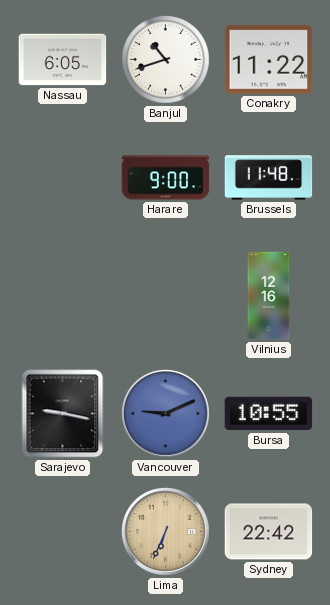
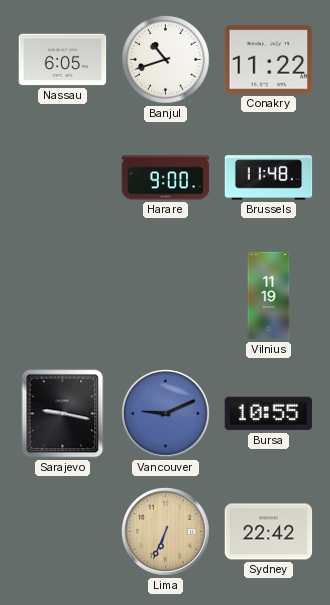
Vilnius: 12:16 -> 11:19
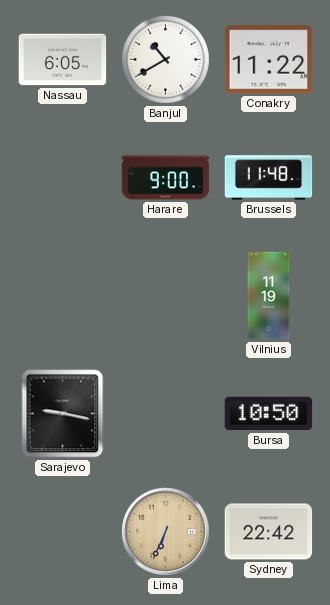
Banjul: 10:42 -> 10:40
Vancouver: 9:11 -> none
Bursa: 10:55 -> 10:50
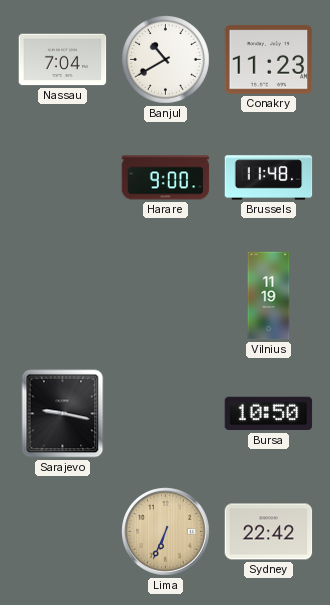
Nassau: 6:05 -> 7:04
Conakry: 11:22 -> 11:23
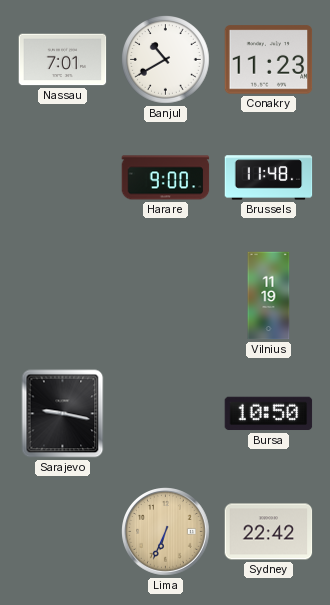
Nassau: 7:04 -> 7:01
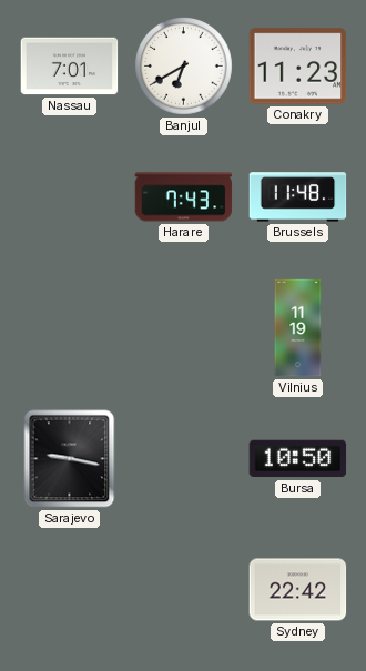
Banjul: 10:40 -> 6:40
Harare: 9:00 -> 7:43
Lima: 6:34 -> none
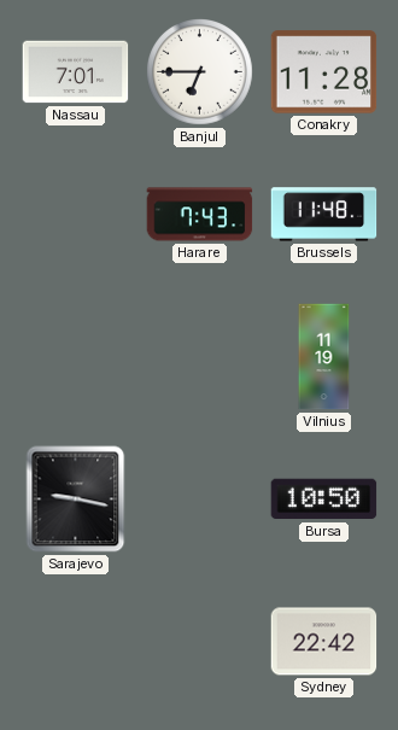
Banjul: 6:40 -> 6:45
Conakry: 11:23 -> 11:28
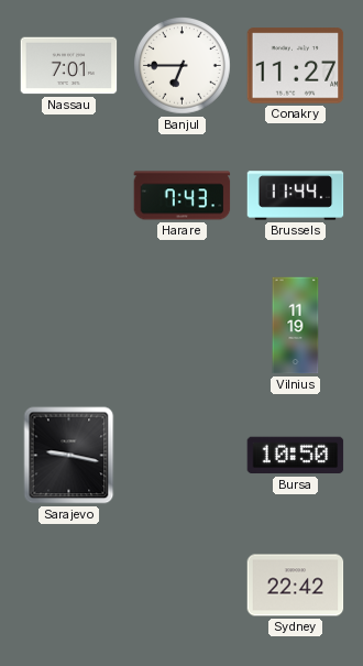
Conakry: 11:28 -> 11:27
Brussels: 11:48 -> 11:44
